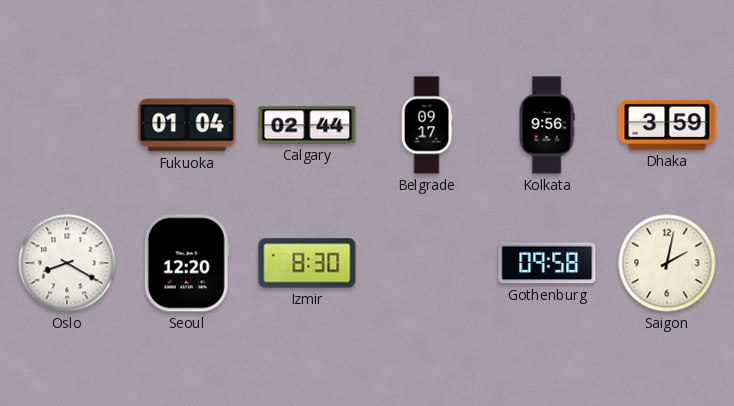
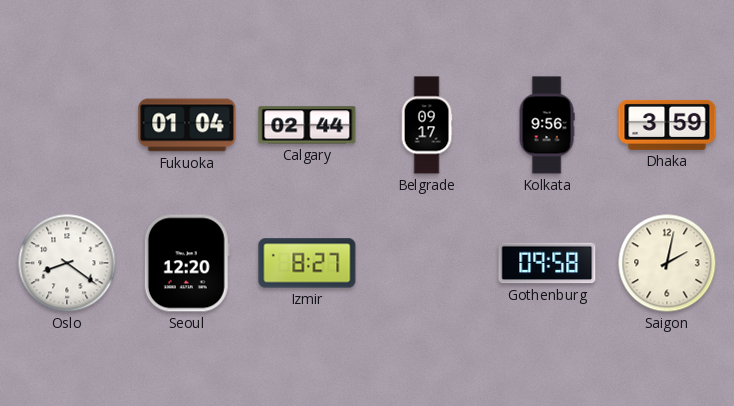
Oslo: 8:20 -> 8:21
Izmir: 8:30 -> 8:27
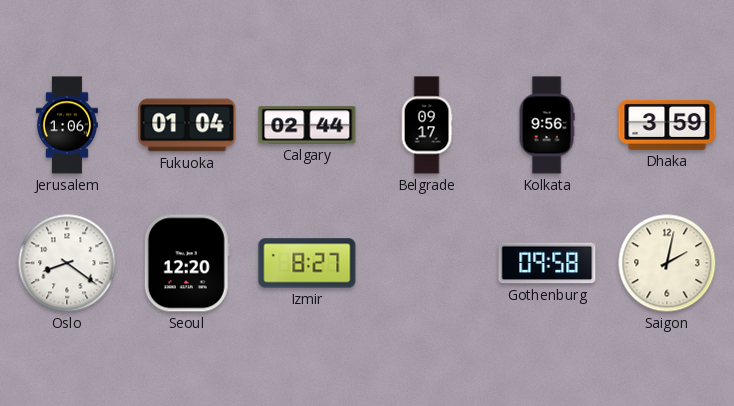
Jerusalem: none -> 1:06
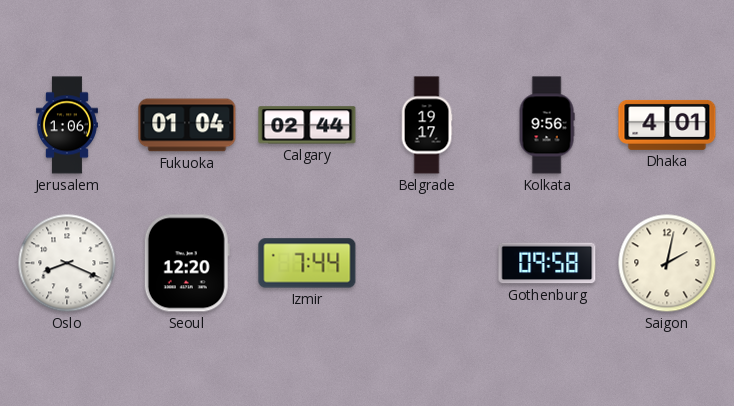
Belgrade: 09:17 -> 19:17
Dhaka: 3:59 -> 4:01
Oslo: 8:21 -> 8:19
Izmir: 8:27 -> 7:44
